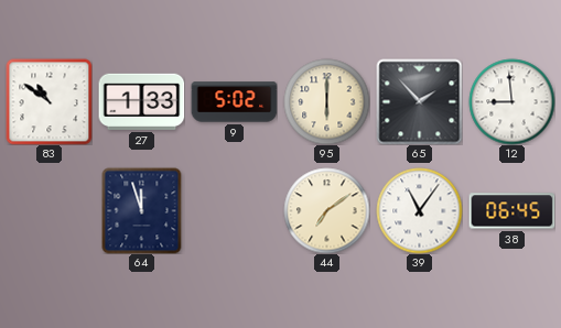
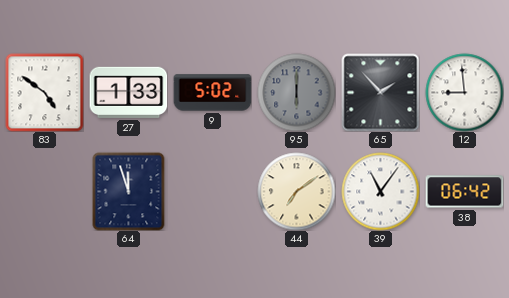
83: 10:51 -> 4:51
95 dial: cream -> grey
38: 06:45 -> 06:42
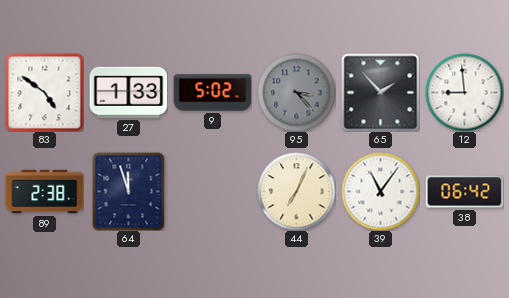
95: 6:00 -> 3:23
89: none -> 2:38
44: 7:09 -> 7:04
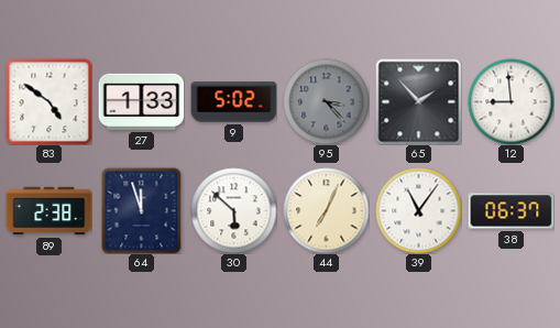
30: none -> 5:52
38: 06:42 -> 06:37
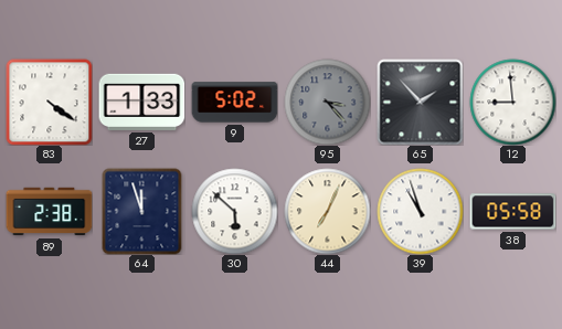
83: 4:51 -> 4:21
39: 11:06 -> 10:57
38: 06:37 -> 05:58
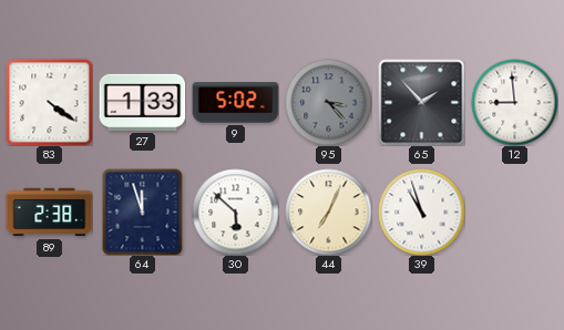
38: 05:58 -> none
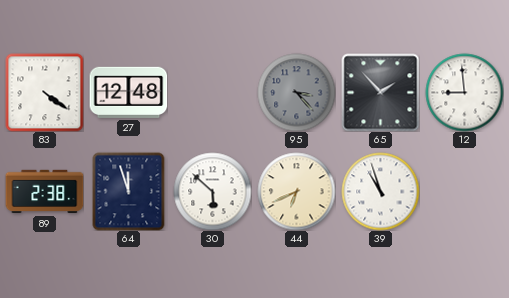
27: 1:33 -> 12:48
9: 5:02 -> none
44: 7:04 -> 6:41
